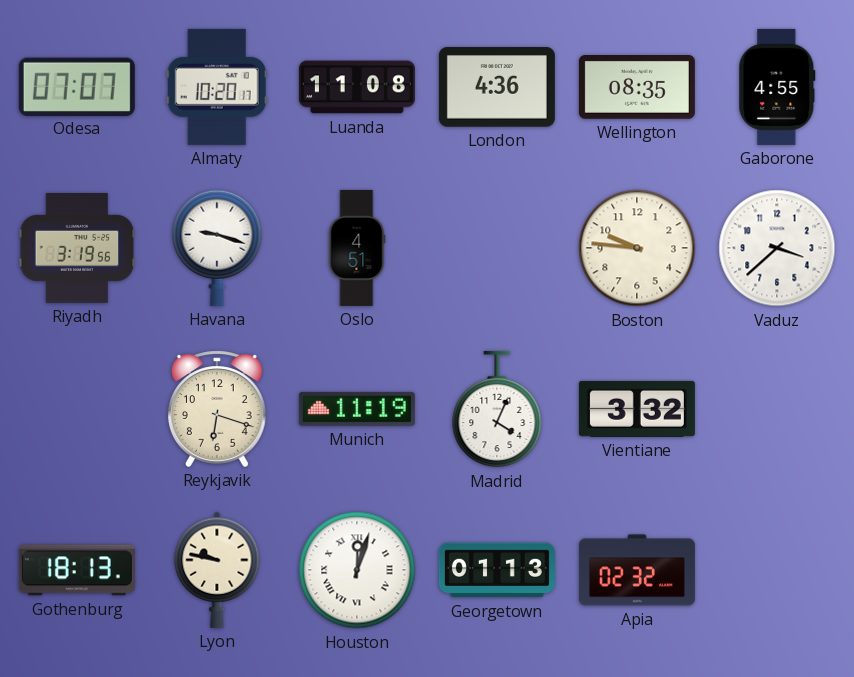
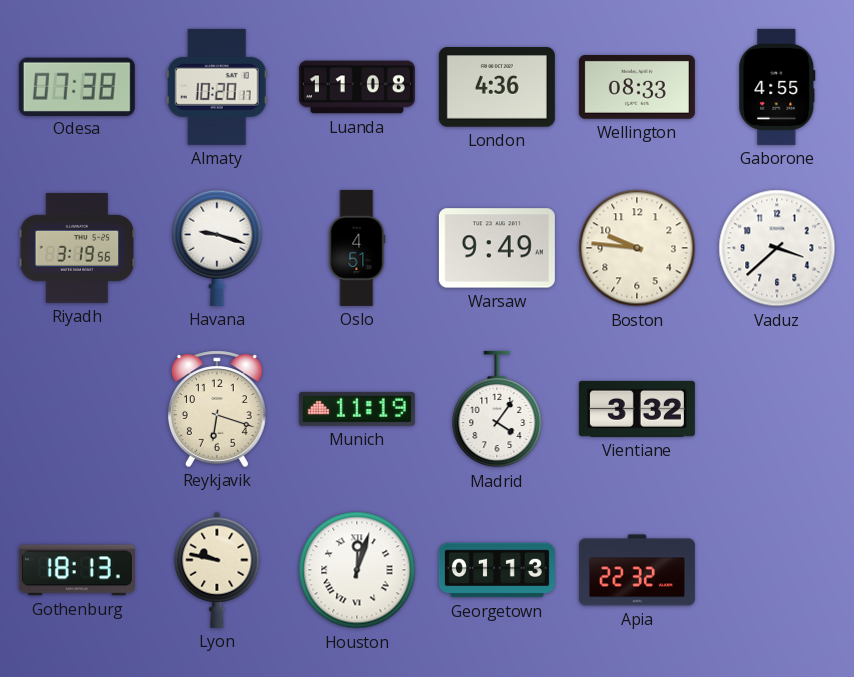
Odesa: 07:07 -> 07:38
Wellington: 08:35 -> 08:33
Warsaw: none -> 9:49
Madrid: 4:04 -> 4:06
Apia: 02:32 -> 22:32
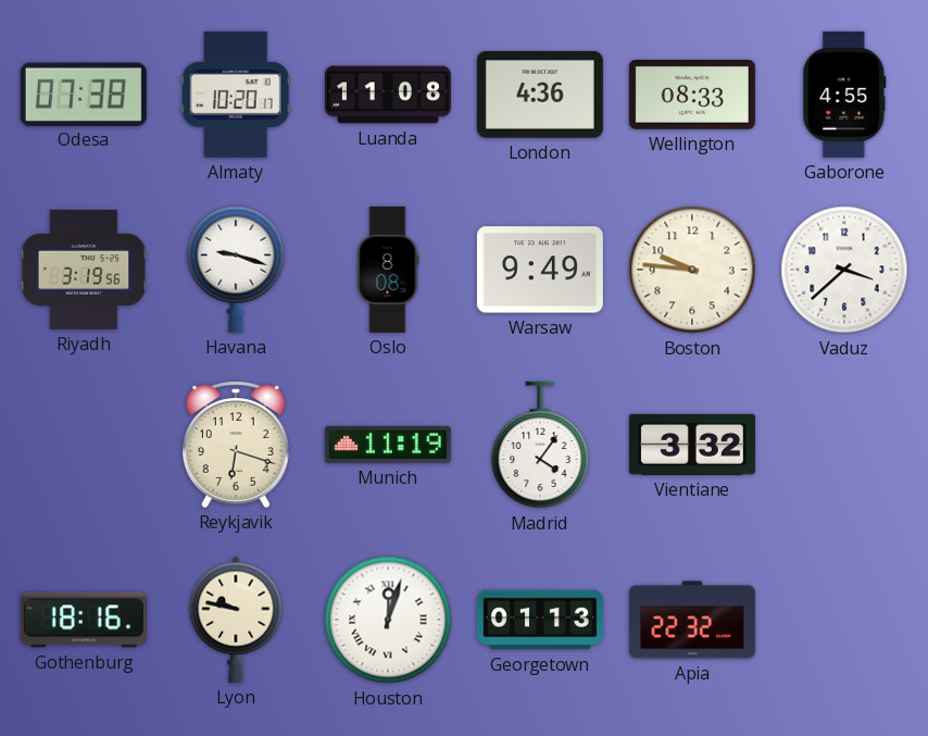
Oslo: 4:51 -> 8:08
Gothenburg: 18:13 -> 18:16
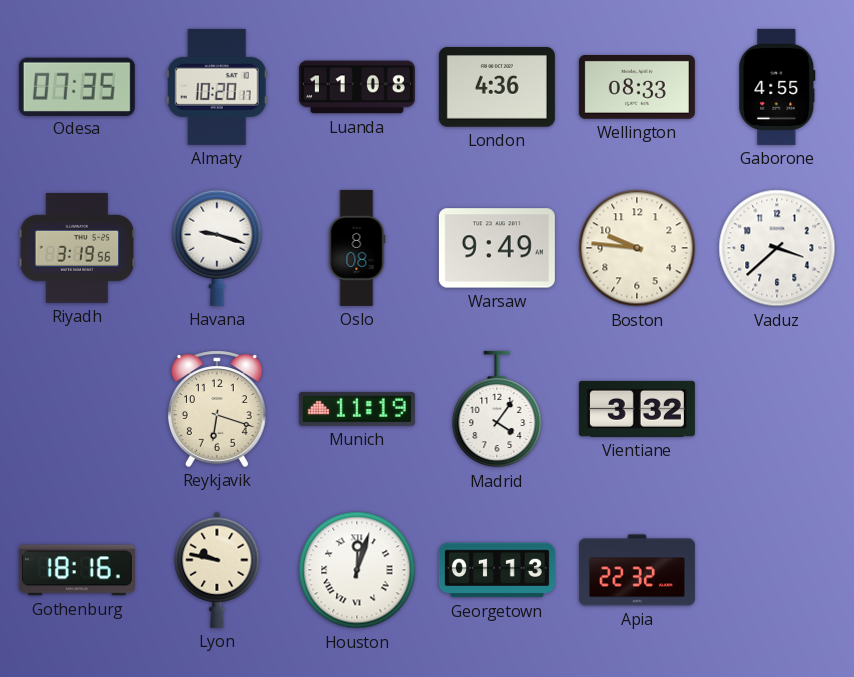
Odesa: 07:38 -> 07:35
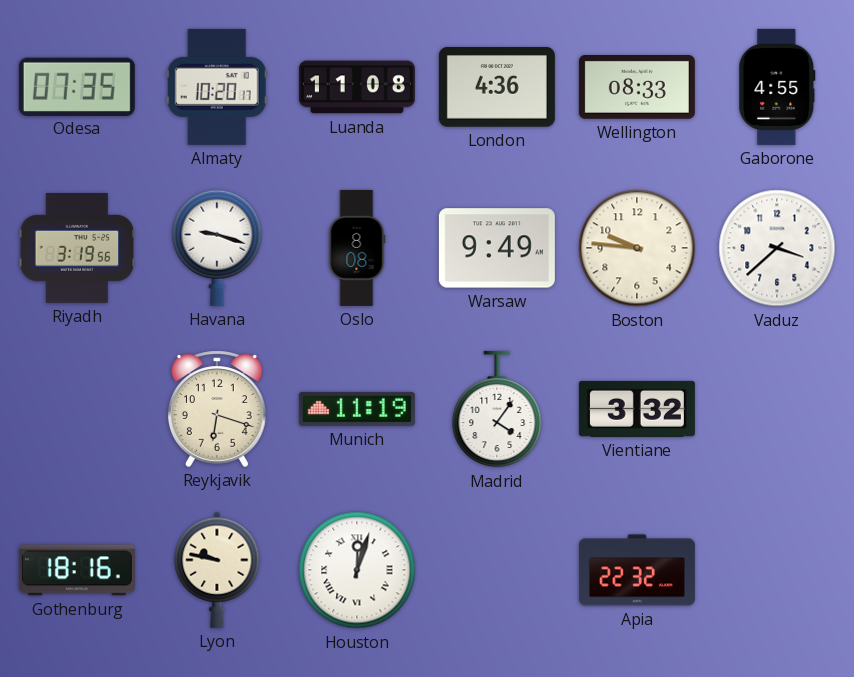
Georgetown: 01:13 -> none
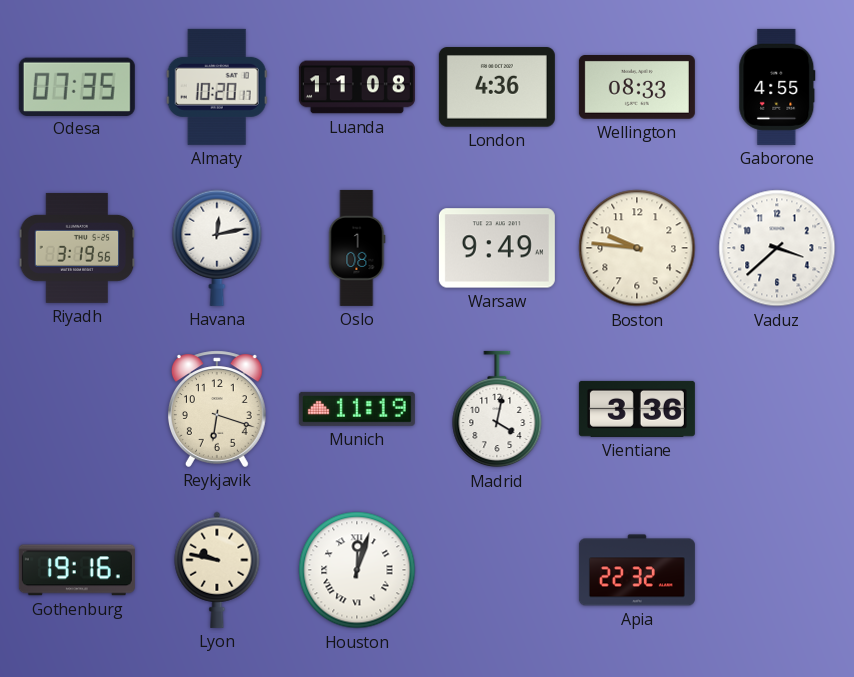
Havana: 9:18 -> 12:13
Oslo: 8:08 -> 1:08
Madrid: 4:06 -> 4:02
Vientiane: 3:32 -> 3:36
Gothenburg: 18:16 -> 19:16
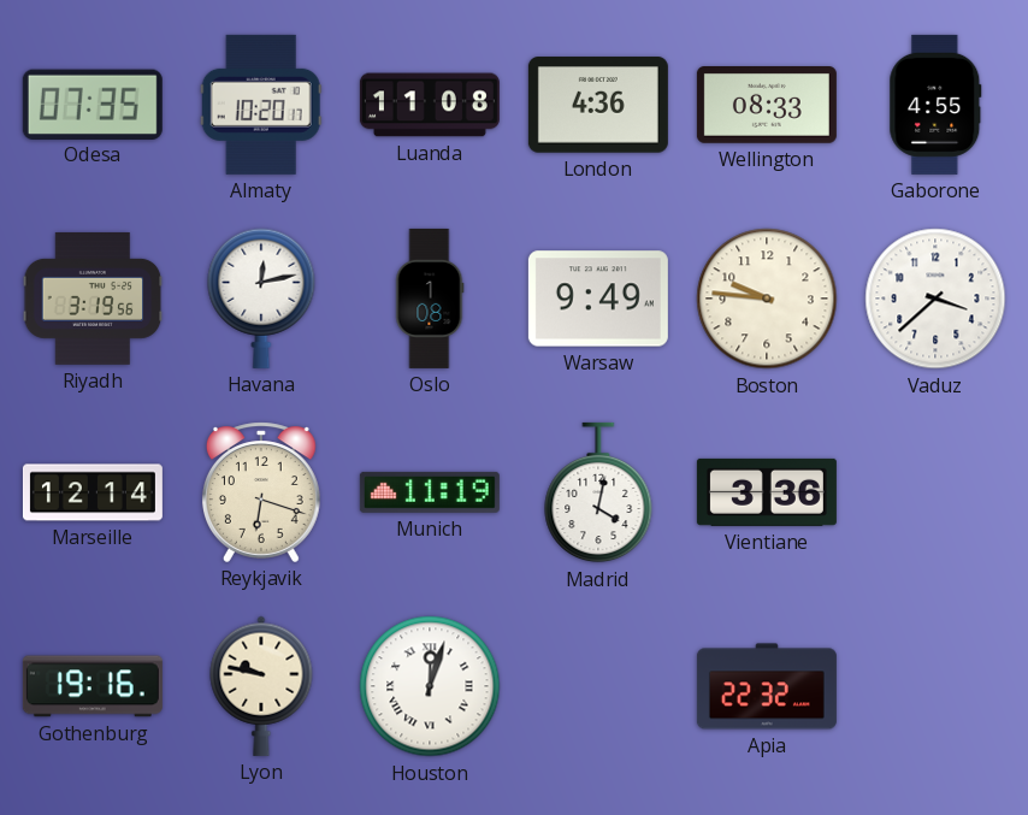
Marseille: none -> 12:14
